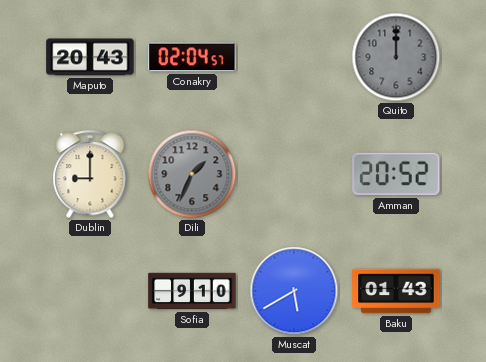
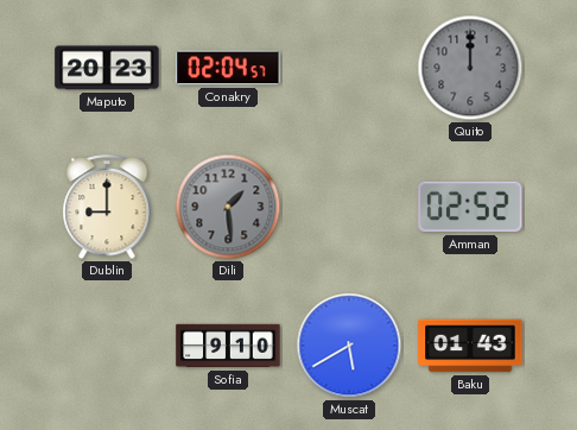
Maputo: 20:43 -> 20:23
Dili: 1:34 -> 1:29
Amman: 20:52 -> 02:52
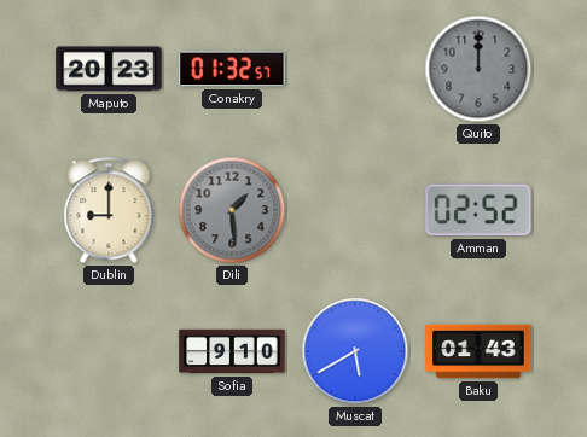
Conakry: 02:04 -> 01:32
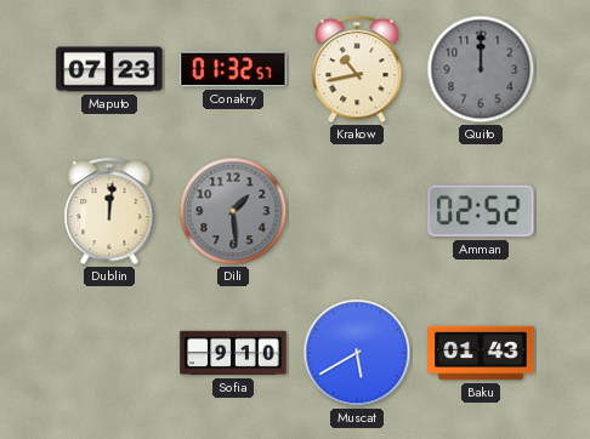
Maputo: 20:23 -> 07:23
Krakow: none -> 10:43
Dublin: 9:00 -> 12:01
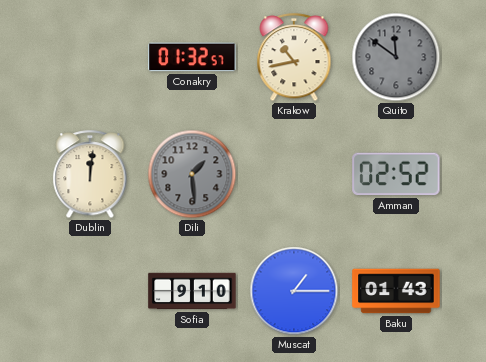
Maputo: 07:23 -> none
Quito: 12:00 -> 11:51
Muscat: 5:40 -> 1:15
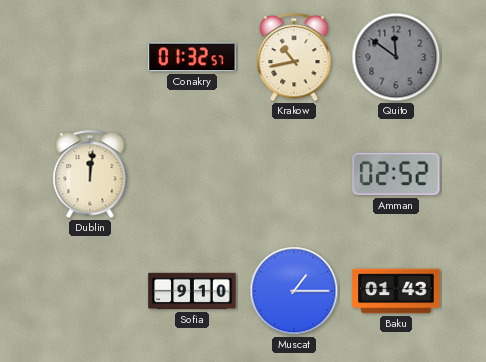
Dili: 1:29 -> none
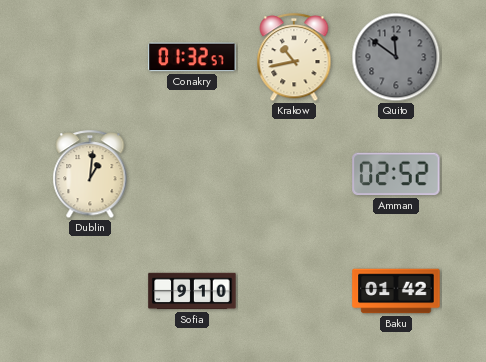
Dublin: 12:01 -> 1:01
Muscat: 1:15 -> none
Baku: 01:43 -> 01:42
